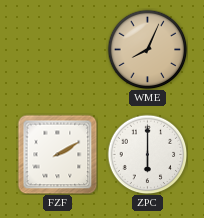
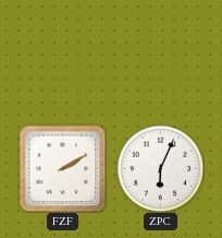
WME: 8:04 -> none
ZPC: 6:00 -> 6:04
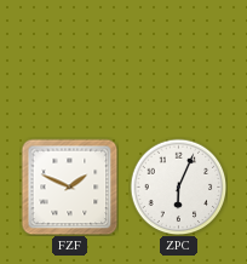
FZF: 2:10 -> 1:49
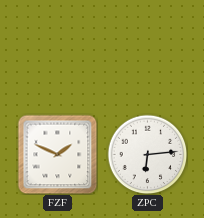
ZPC: 6:04 -> 6:14
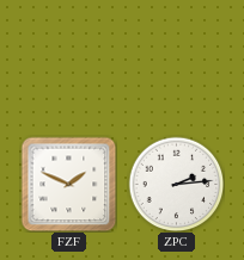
ZPC: 6:14 -> 2:14
